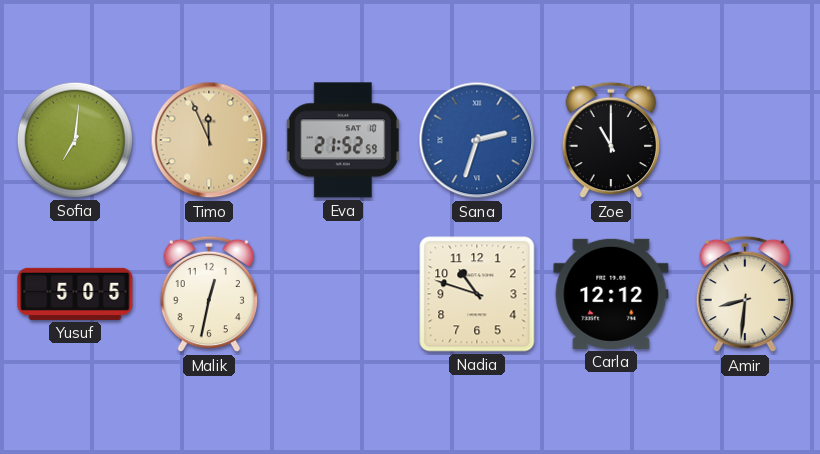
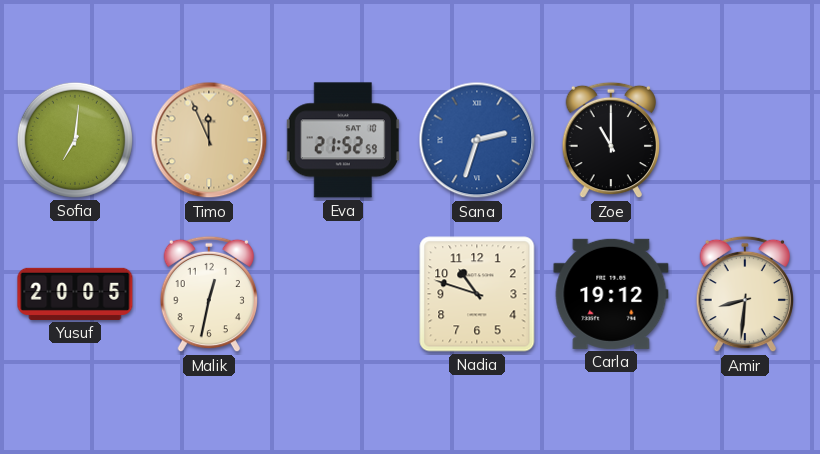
Yusuf: 5:05 -> 20:05
Carla: 12:12 -> 19:12
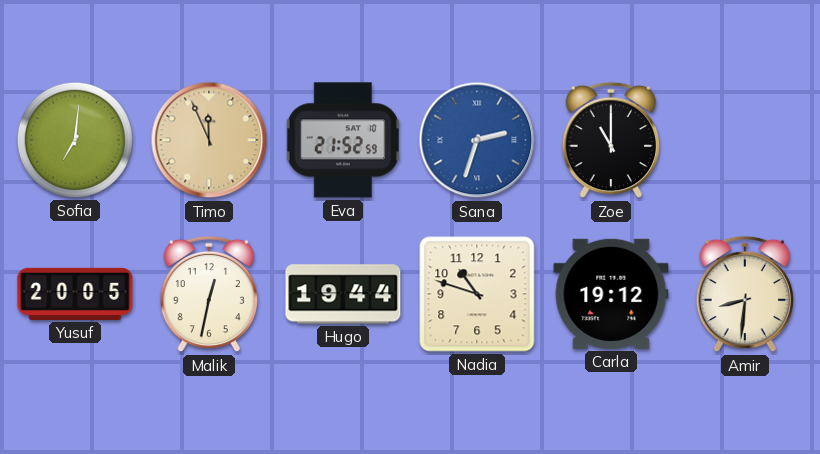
Hugo: none -> 19:44
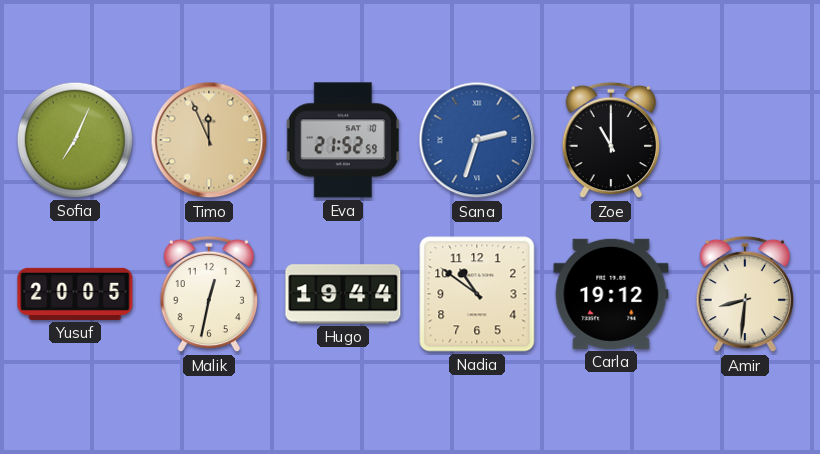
Sofia: 7:01 -> 7:04
Nadia: 10:48 -> 10:51
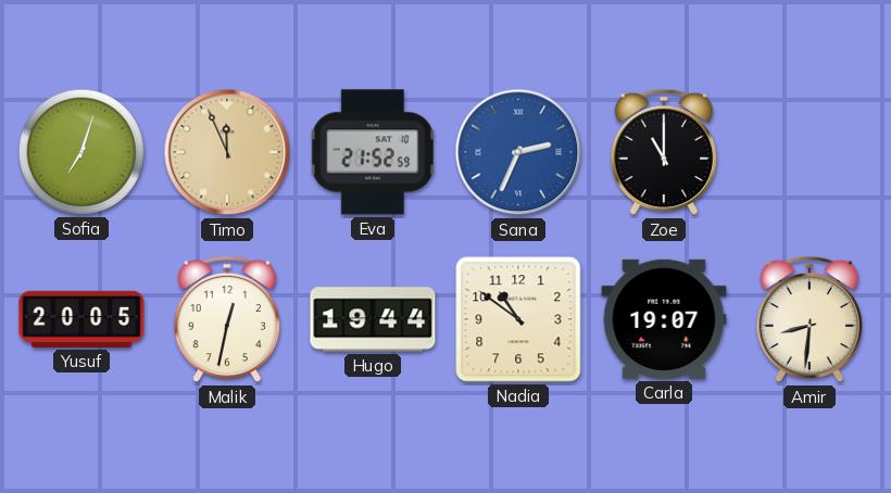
Sofia: 7:04 -> 7:03
Sana: 2:33 -> 2:34
Carla: 19:12 -> 19:07
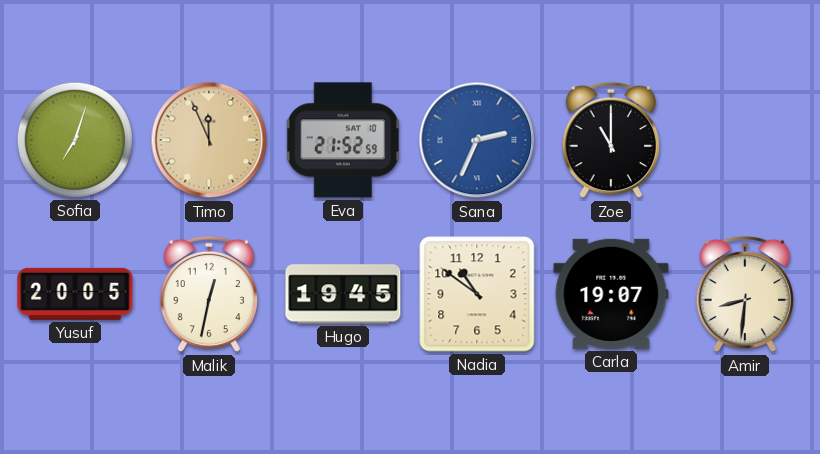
Hugo: 19:44 -> 19:45
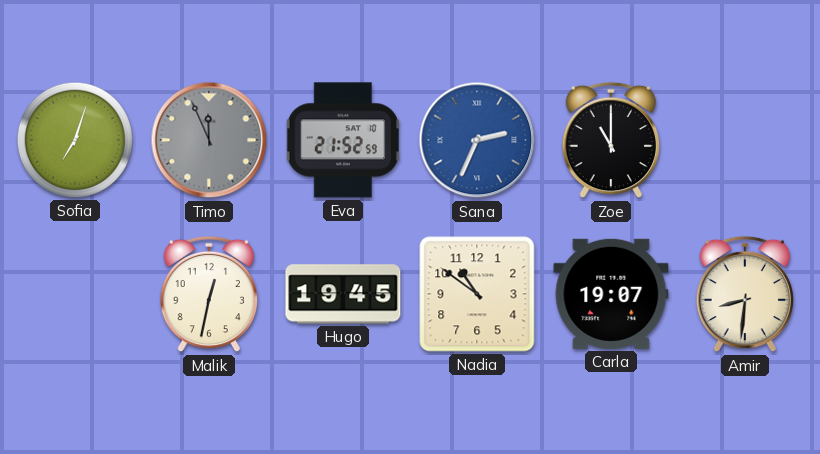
Timo dial: champagne -> grey
Yusuf: 20:05 -> none
